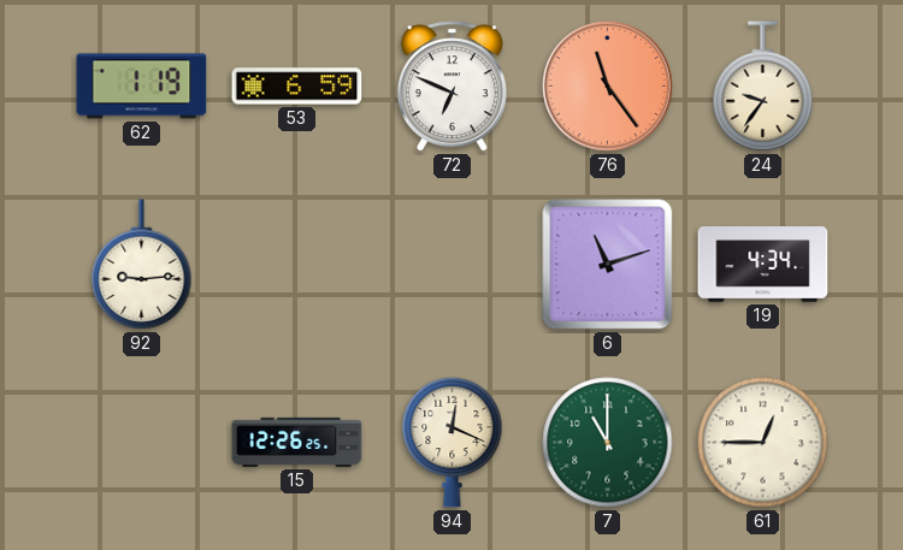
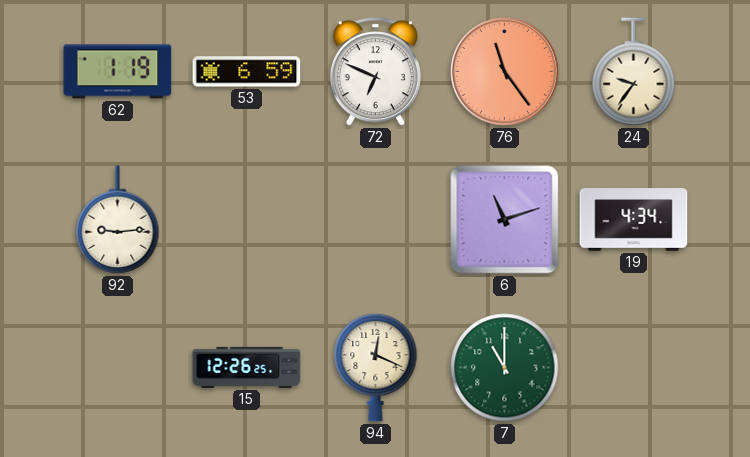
61: 12:45 -> none
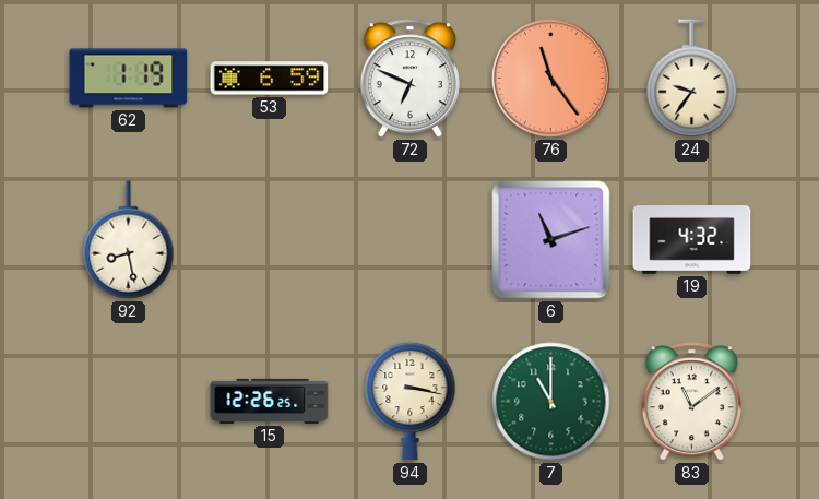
92: 9:14 -> 8:28
19: 4:34 -> 4:32
94: 12:19 -> 3:17
83: none -> 11:09
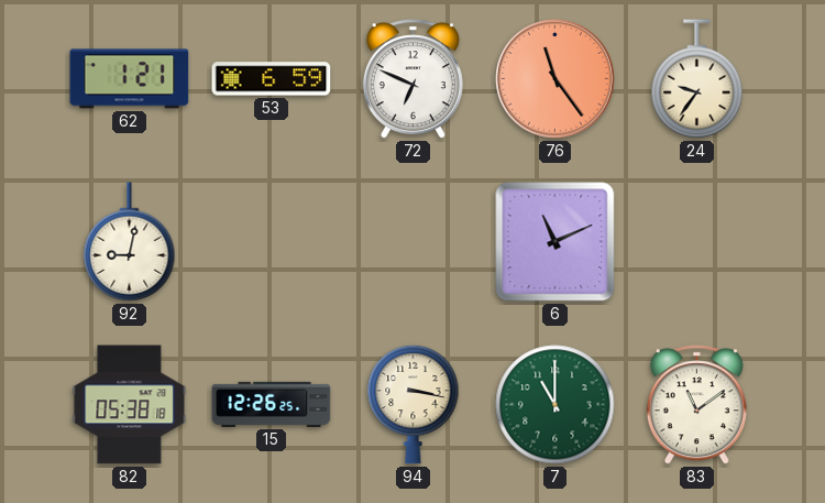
62: 1:19 -> 1:21
92: 8:28 -> 9:02
6: 11:12 -> 11:11
19: 4:32 -> none
82: none -> 05:38
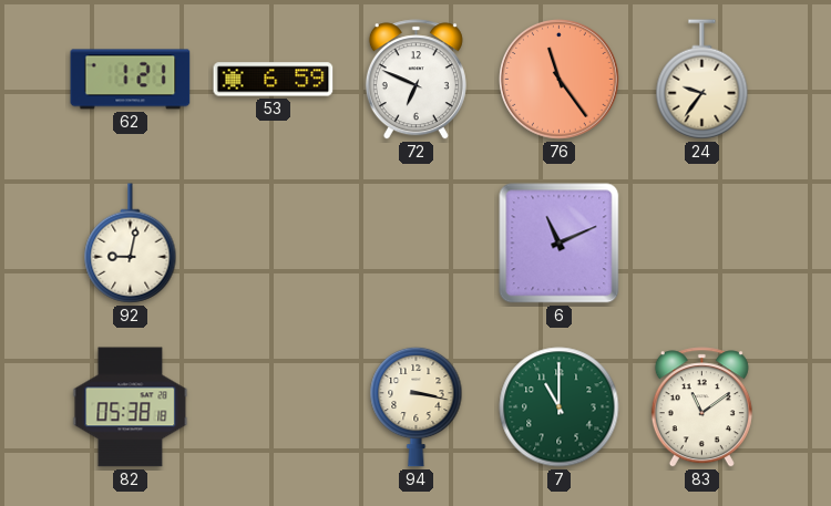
15: 12:26 -> none
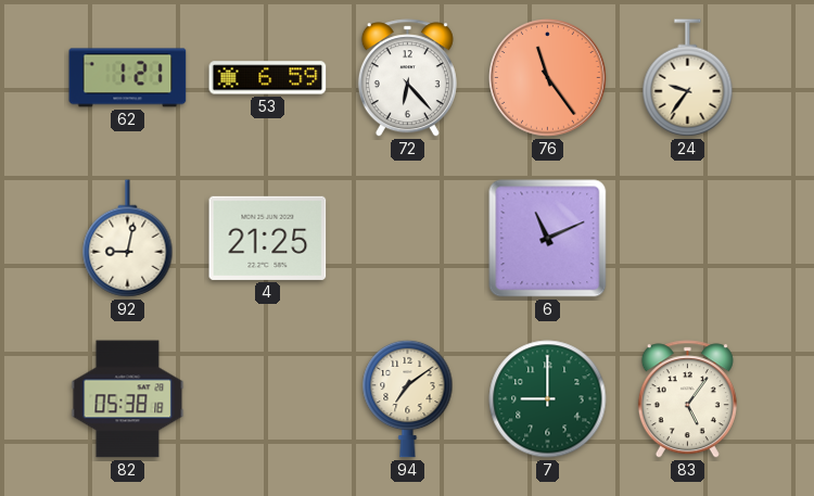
72: 6:49 -> 6:23
4: none -> 21:25
94: 3:17 -> 7:09
7: 11:00 -> 9:00
83: 11:09 -> 5:06
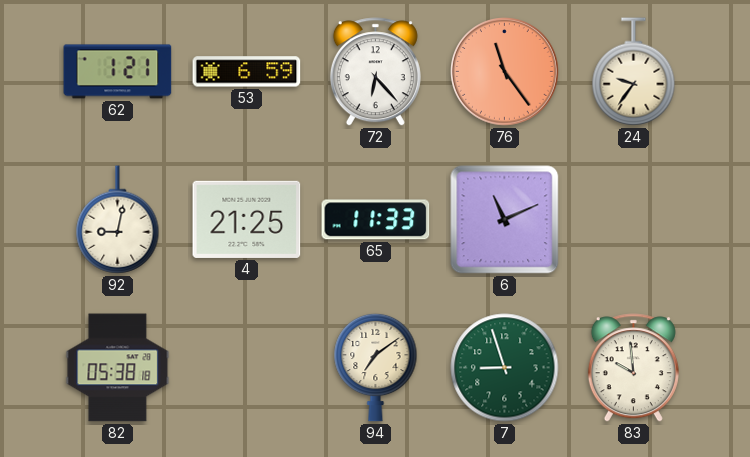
65: none -> 11:33
7: 9:00 -> 8:57
83: 5:06 -> 9:59
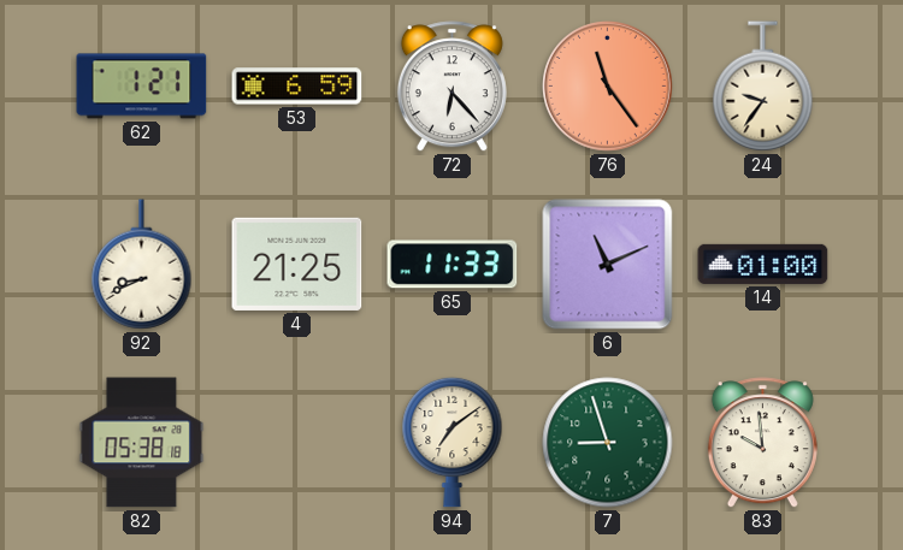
92: 9:02 -> 8:41
14: none -> 01:00
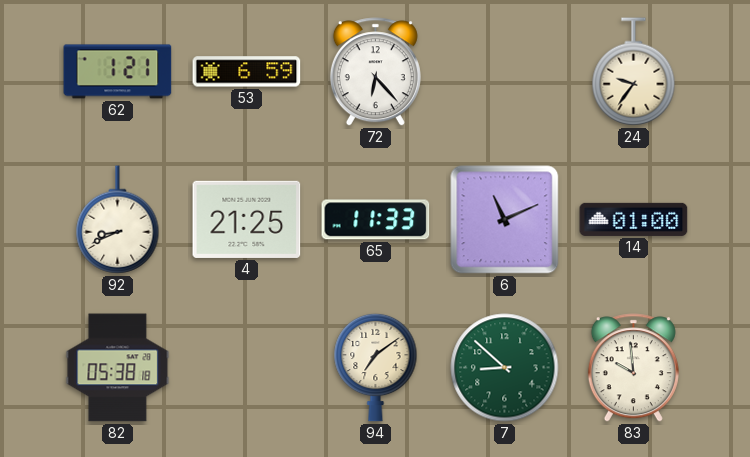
76: 11:24 -> none
7: 8:57 -> 8:52
